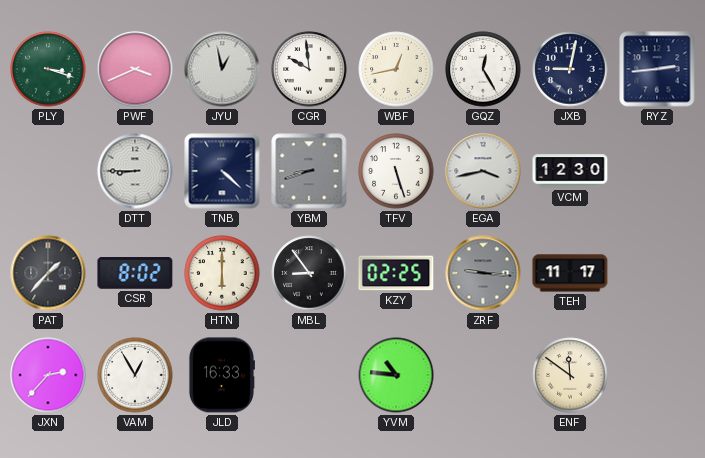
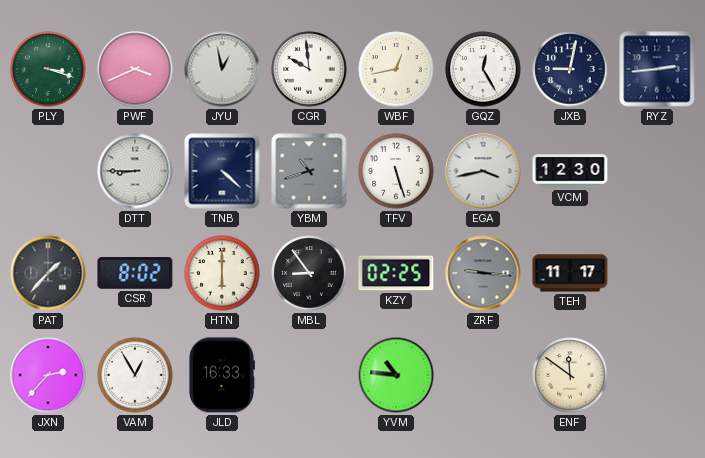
YBM: 8:42 -> 10:42
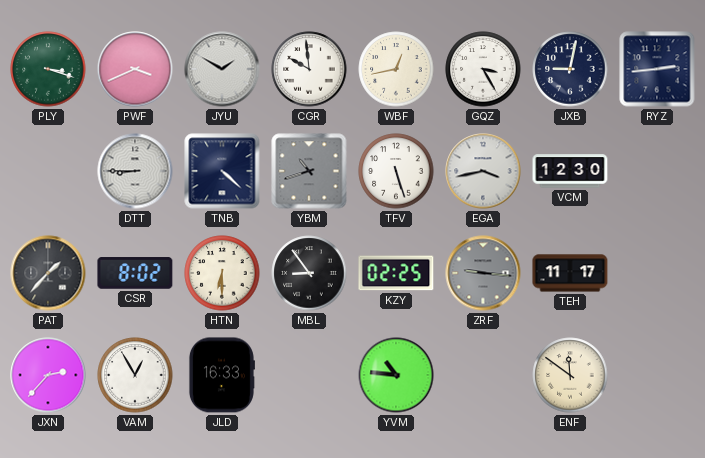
JYU: 12:58 -> 1:50
GQZ: 12:25 -> 3:25
HTN: 6:00 -> 6:30
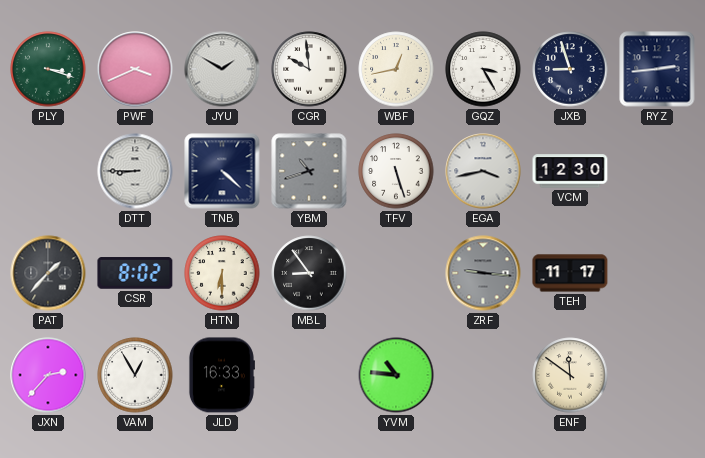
JXB: 9:02 -> 8:57
KZY: 02:25 -> none
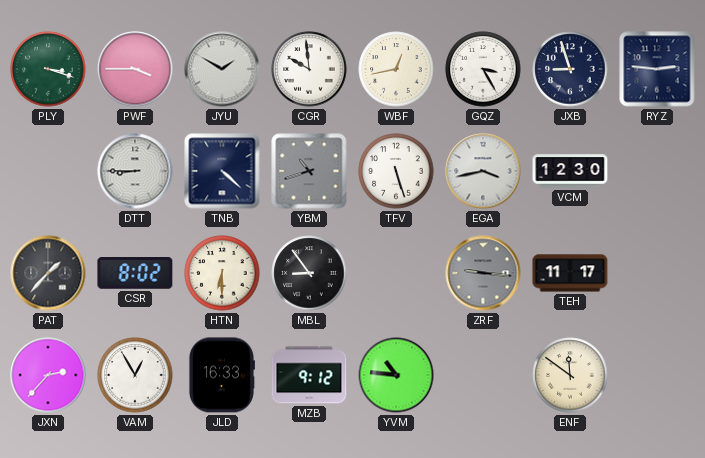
PWF: 3:41 -> 3:45
RYZ: 2:44 -> 2:46
MZB: none -> 9:12
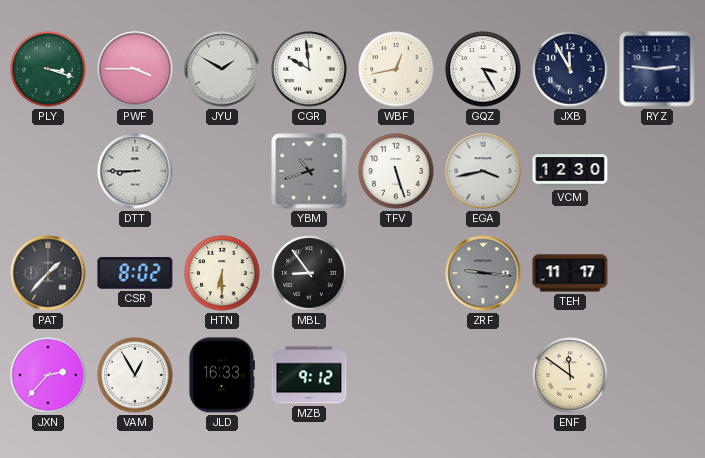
JXB: 8:57 -> 11:55
TNB: 4:22 -> none
YVM: 10:46 -> none
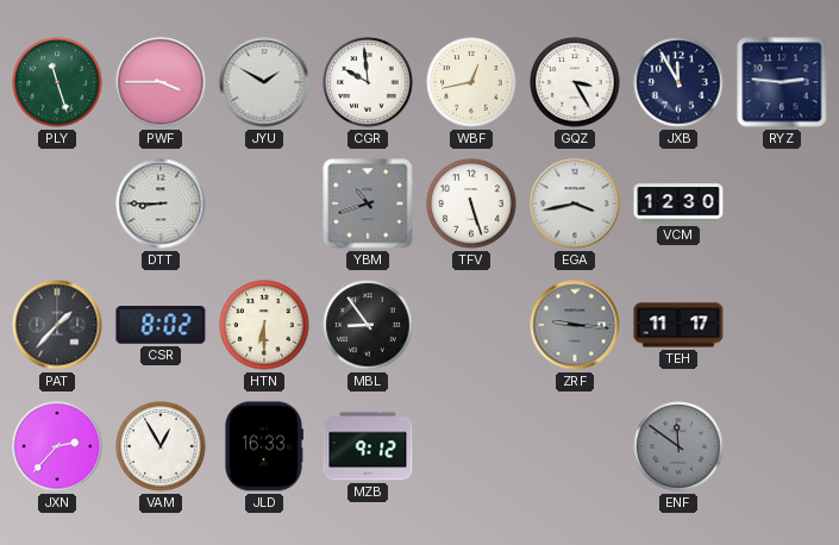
PLY: 3:18 -> 11:27
ENF dial: cream -> grey
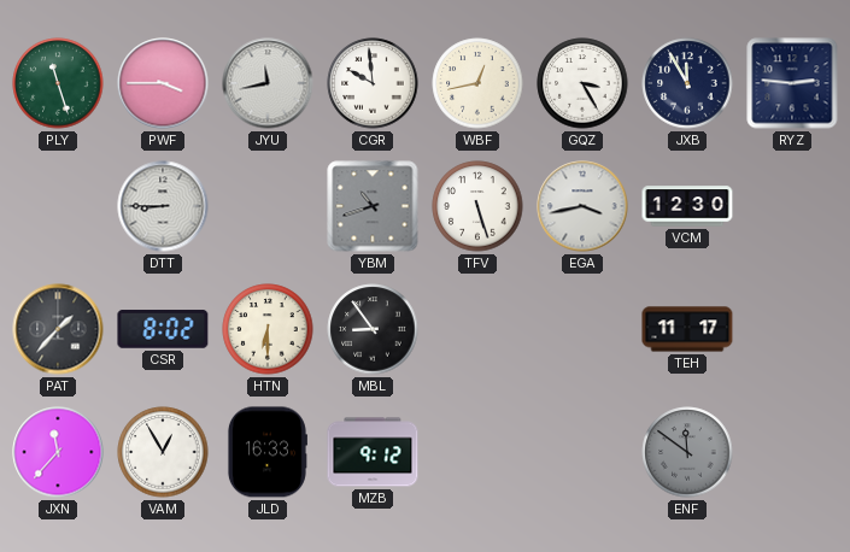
JYU: 1:50 -> 11:43
ZRF: 9:16 -> none
JXN: 2:37 -> 11:37
